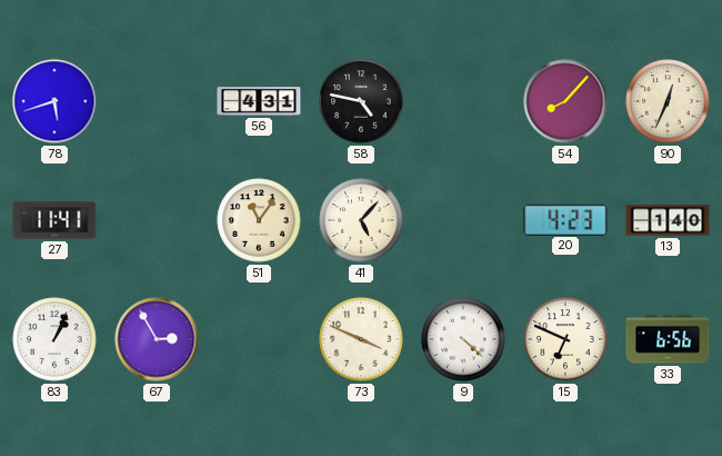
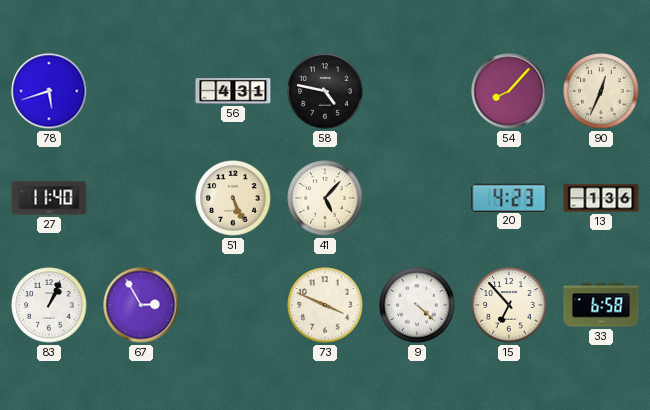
27: 11:41 -> 11:40
51: 11:06 -> 5:26
13: 1:40 -> 1:36
15: 6:49 -> 6:53
33: 6:56 -> 6:58
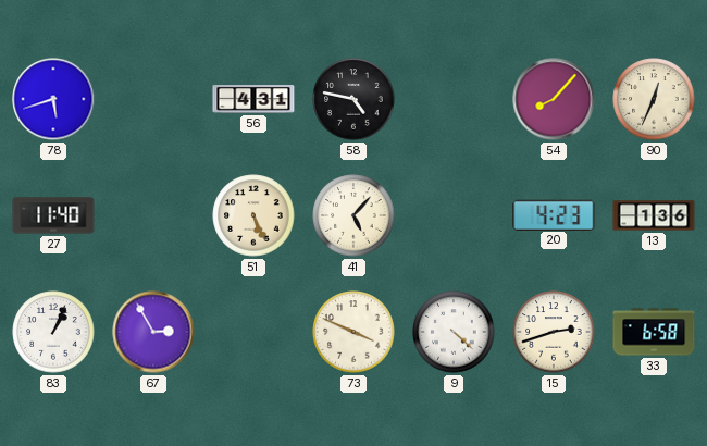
15: 6:53 -> 2:42
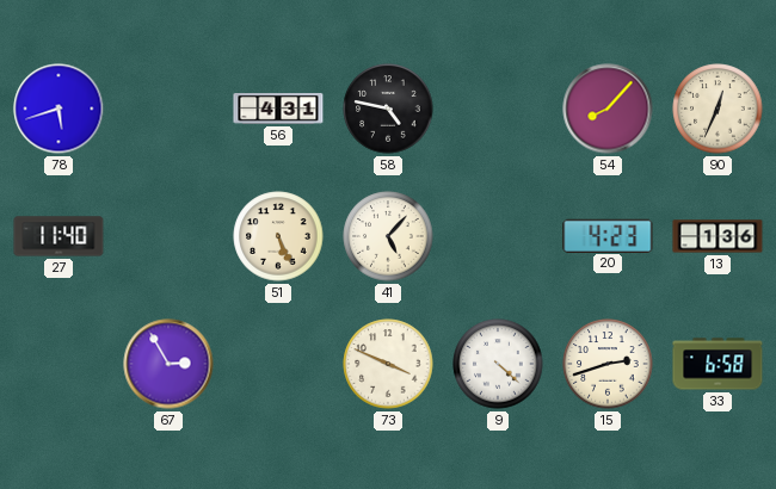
83: 1:04 -> none
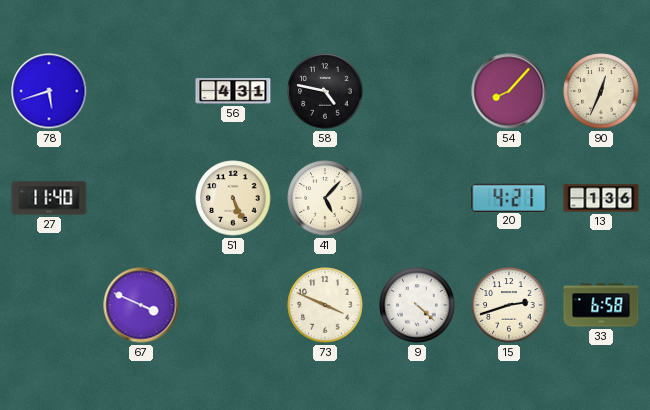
20: 4:23 -> 4:21
67: 2:55 -> 3:49
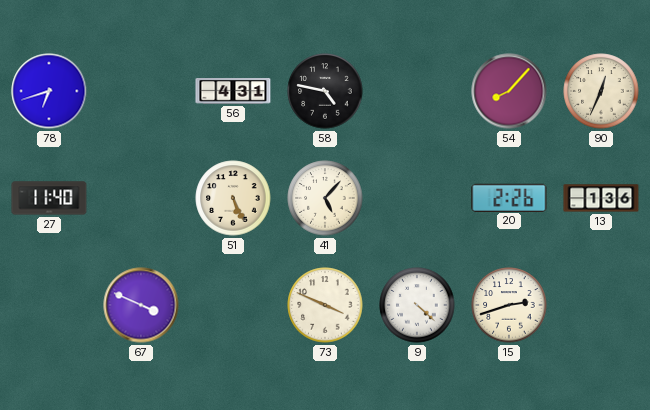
78: 5:42 -> 6:42
20: 4:21 -> 2:26
33: 6:58 -> none
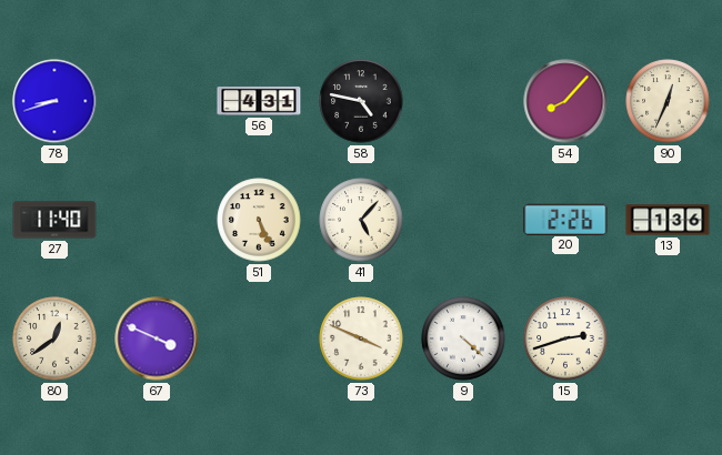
78: 6:42 -> 8:42
80: none -> 12:39
